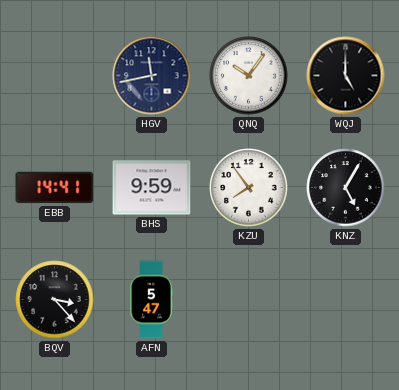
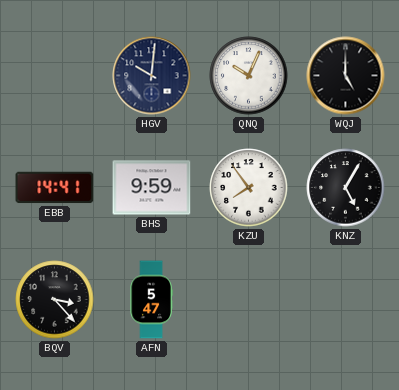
HGV: 11:43 -> 10:01
QNQ: 10:06 -> 10:04
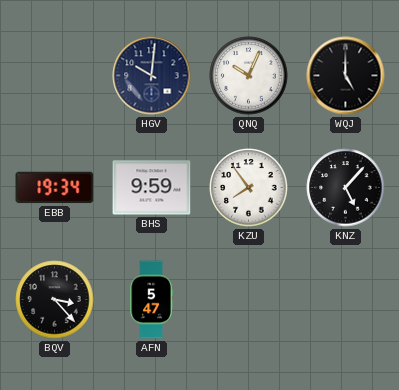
EBB: 14:41 -> 19:34
KNZ: 5:05 -> 5:07
